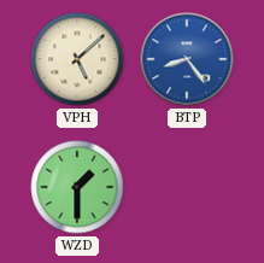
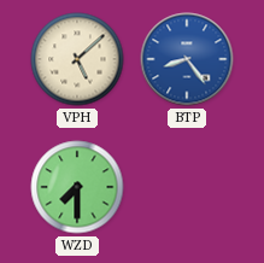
WZD: 1:30 -> 7:30
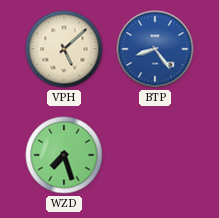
WZD: 7:30 -> 7:27
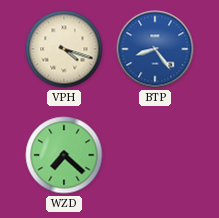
VPH: 5:08 -> 4:18
WZD: 7:27 -> 7:22
